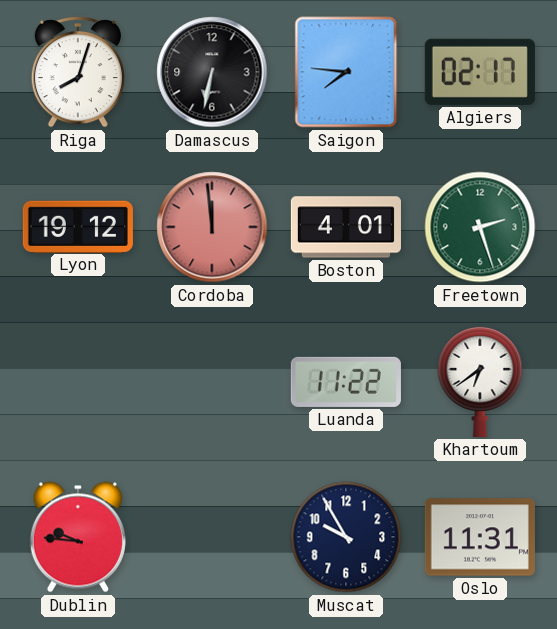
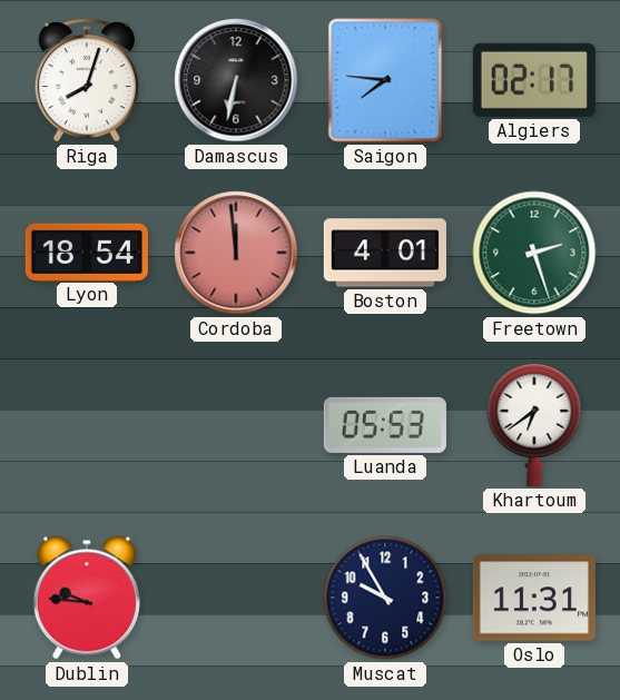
Lyon: 19:12 -> 18:54
Luanda: 11:22 -> 05:53
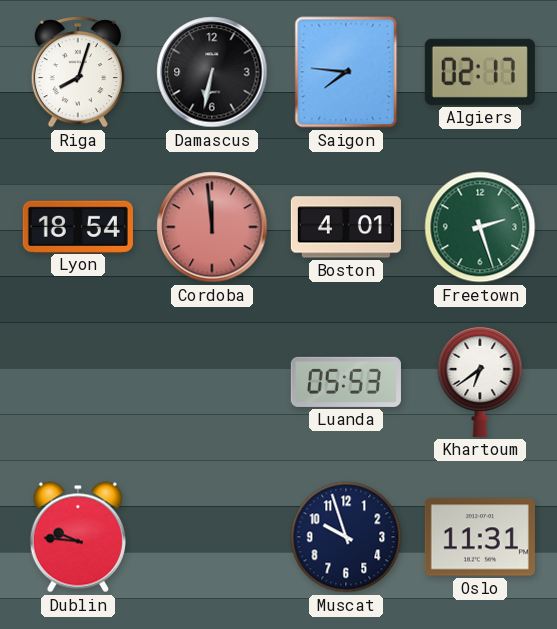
Muscat: 9:55 -> 9:57
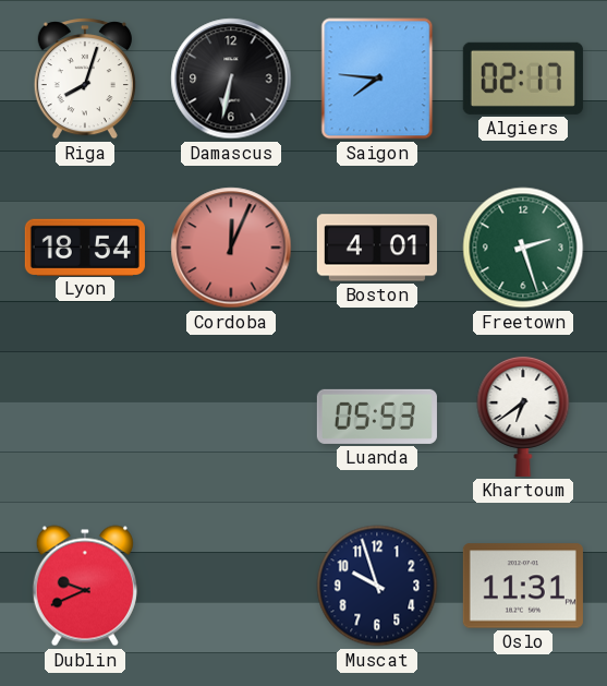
Cordoba: 11:59 -> 12:04
Dublin: 9:46 -> 9:41
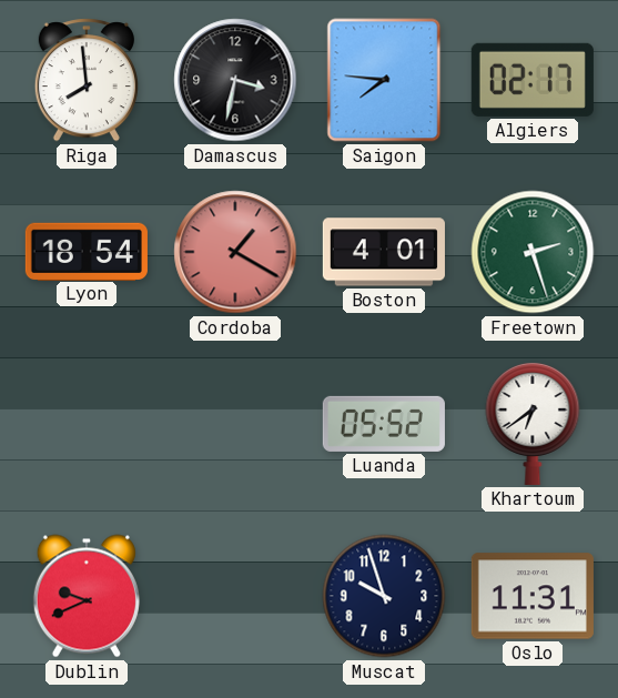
Riga: 8:03 -> 7:59
Damascus: 6:32 -> 3:32
Cordoba: 12:04 -> 1:20
Luanda: 05:53 -> 05:52
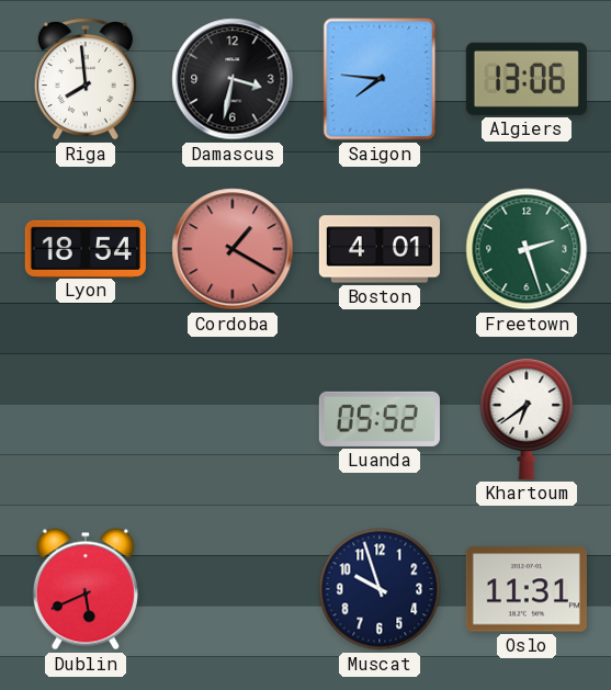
Algiers: 02:17 -> 13:06
Dublin: 9:41 -> 5:41
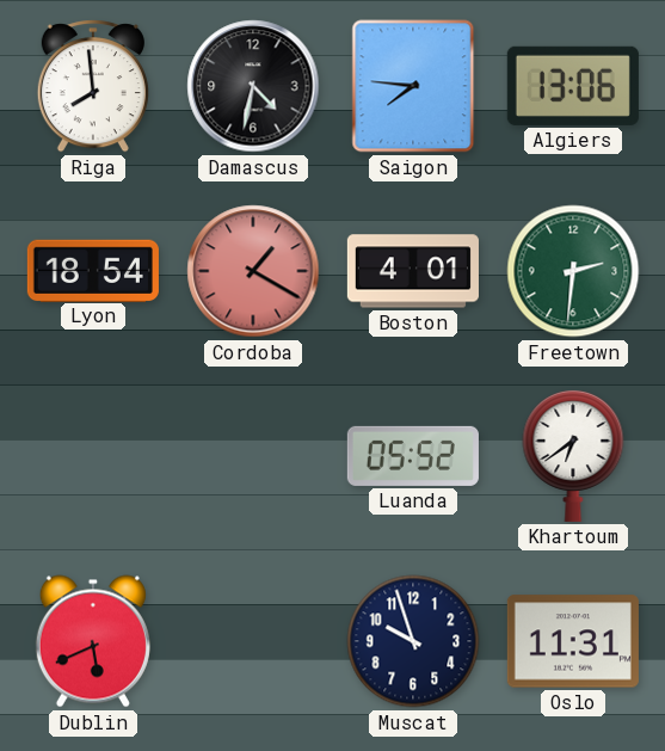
Damascus: 3:32 -> 4:32
Freetown: 2:27 -> 2:31
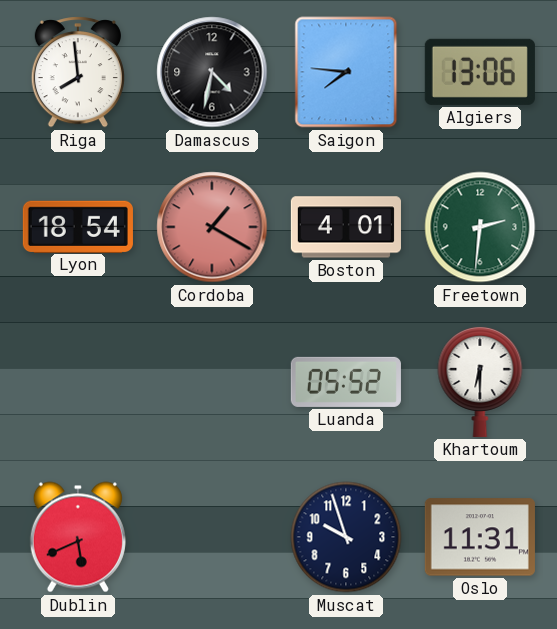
Khartoum: 6:39 -> 6:30
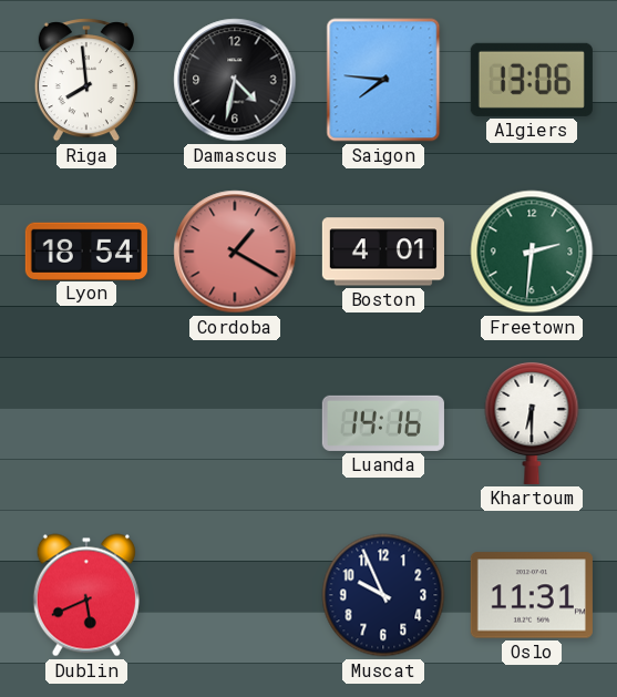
Luanda: 05:52 -> 14:16
Muscat: 9:57 -> 9:56
